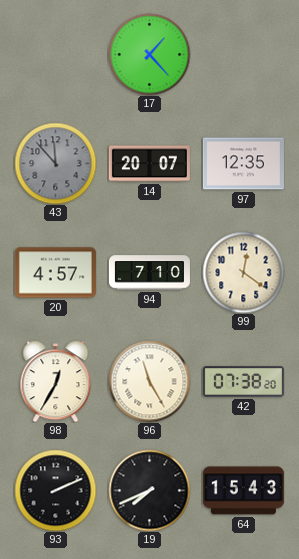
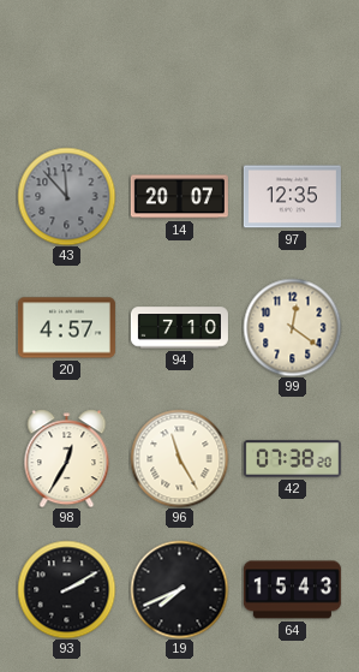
17: 1:23 -> none
93: 2:11 -> 2:10
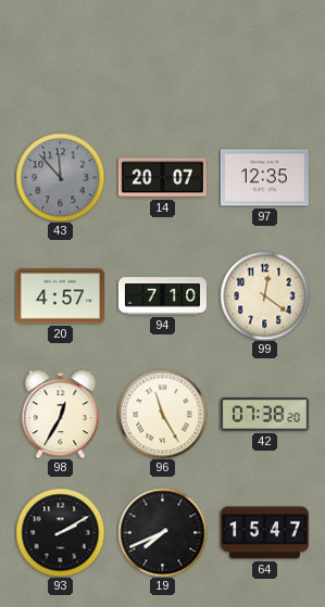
64: 15:43 -> 15:47
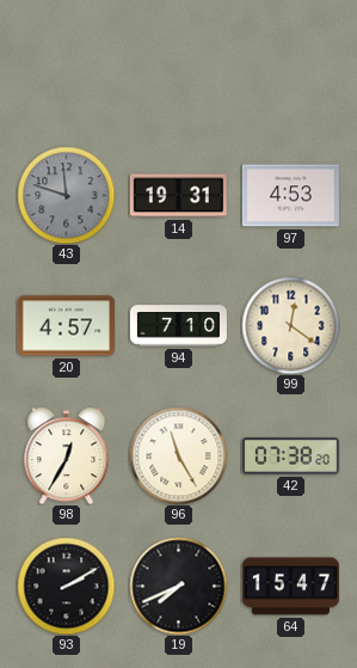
43: 11:53 -> 11:48
14: 20:07 -> 19:31
97: 12:35 -> 4:53
